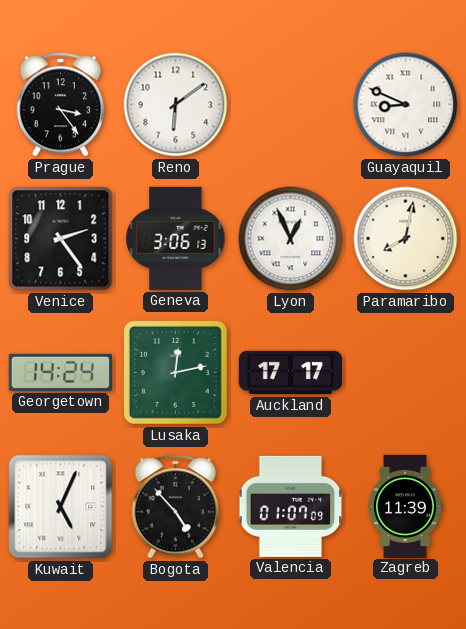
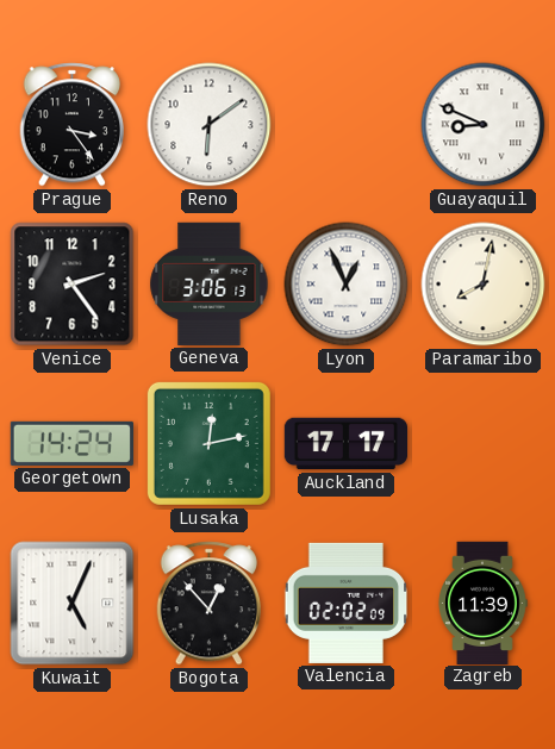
Bogota: 4:53 -> 12:53
Valencia: 01:07 -> 02:02
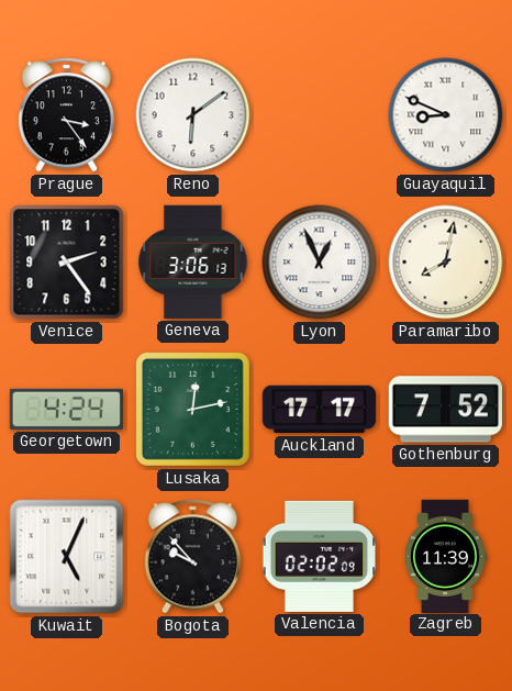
Georgetown: 14:24 -> 4:24
Gothenburg: none -> 7:52
Bogota: 12:53 -> 9:53
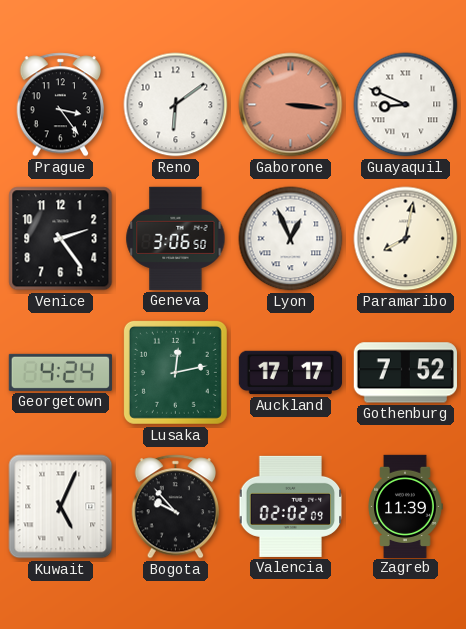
Gaborone: none -> 3:16
Geneva: 3:06:13 -> 3:06:50
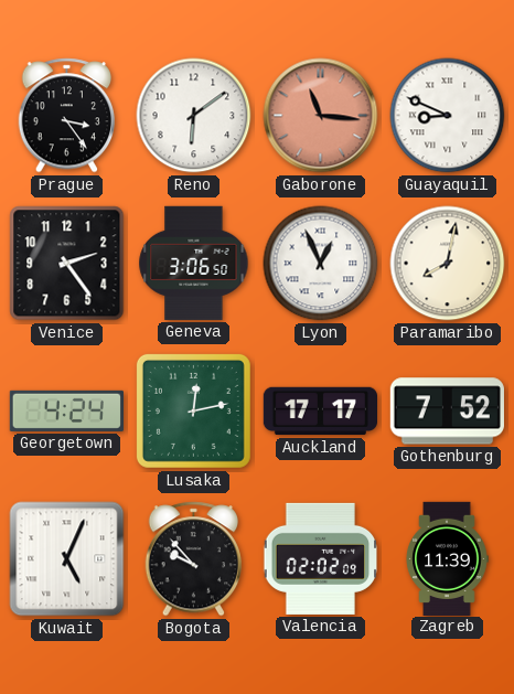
Gaborone: 3:16 -> 11:16
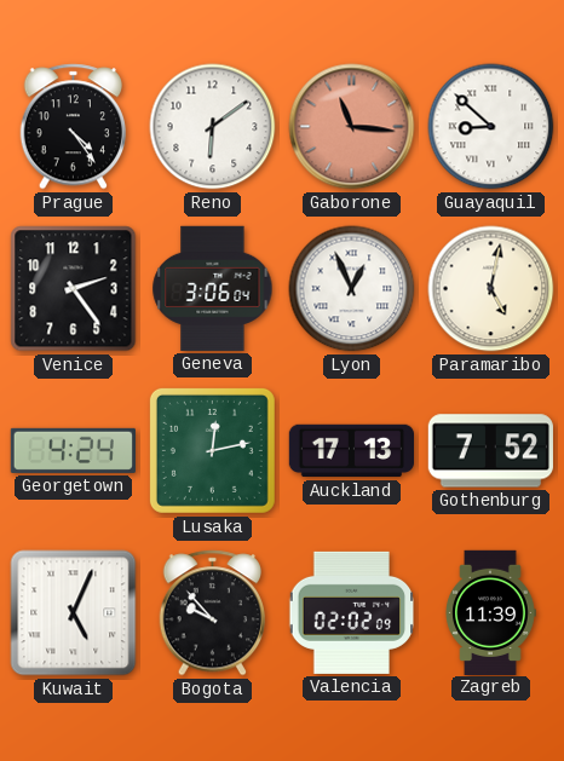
Prague: 3:24 -> 4:24
Guayaquil: 8:49 -> 8:52
Geneva: 3:06:50 -> 3:06:04
Paramaribo: 8:02 -> 5:02
Auckland: 17:17 -> 17:13
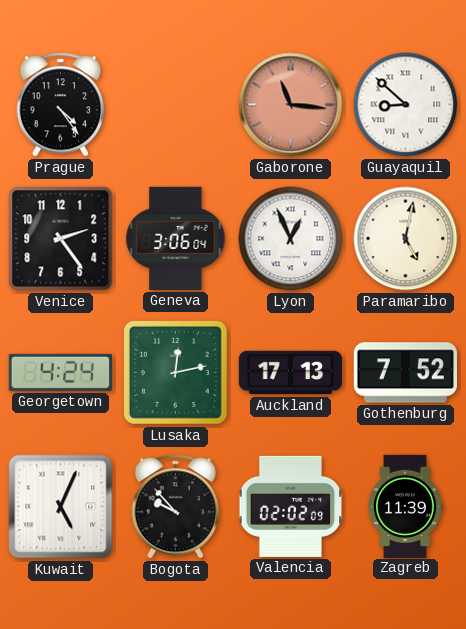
Reno: 6:09 -> none
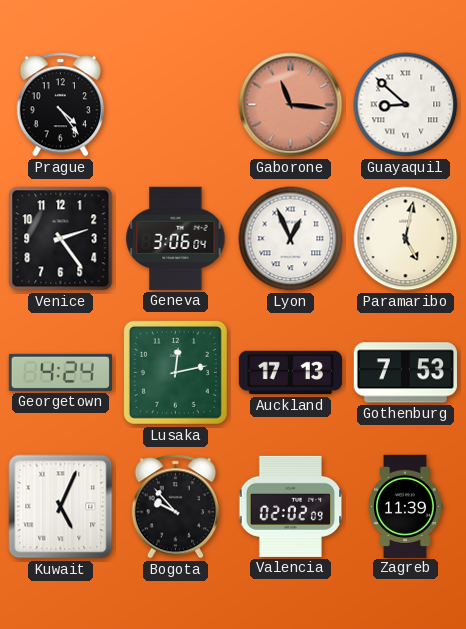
Gothenburg: 7:52 -> 7:53
